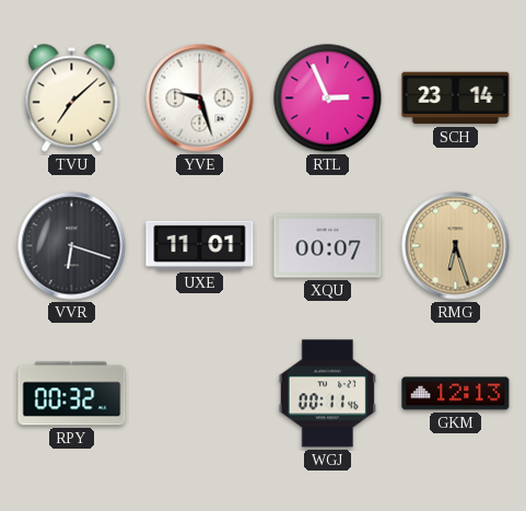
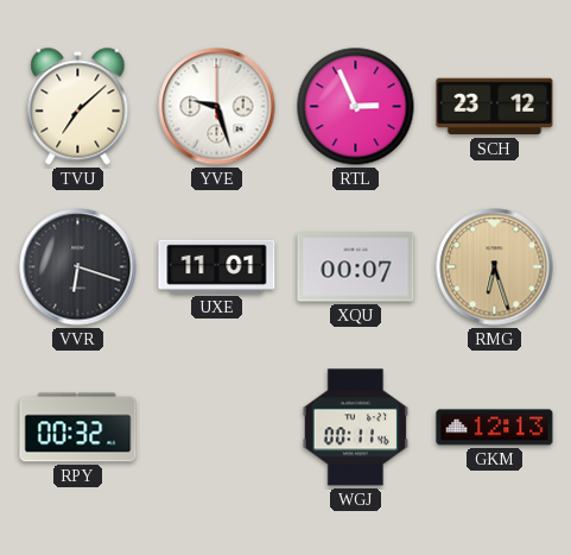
SCH: 23:14 -> 23:12
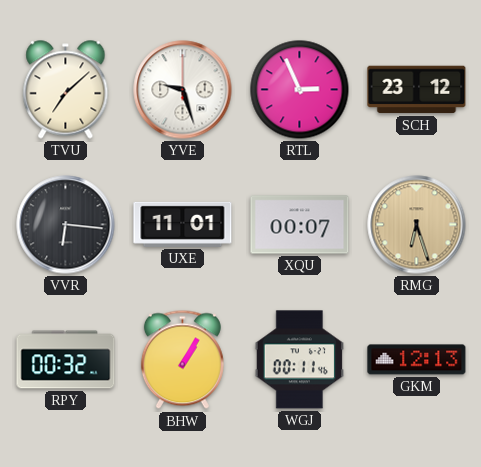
VVR: 6:18 -> 6:16
BHW: none -> 1:05
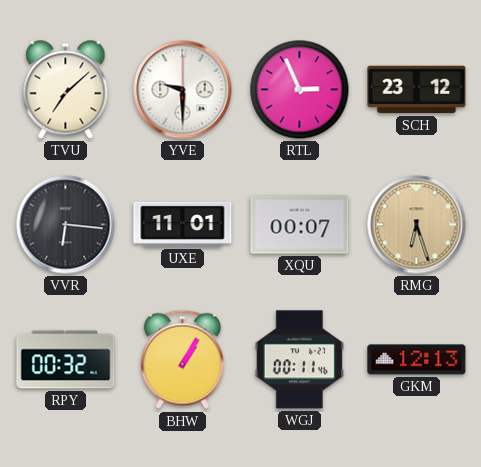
YVE: 9:27 -> 9:30
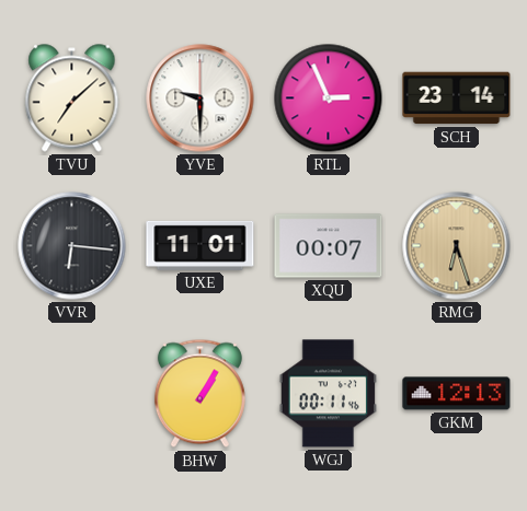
SCH: 23:12 -> 23:14
RPY: 00:32 -> none
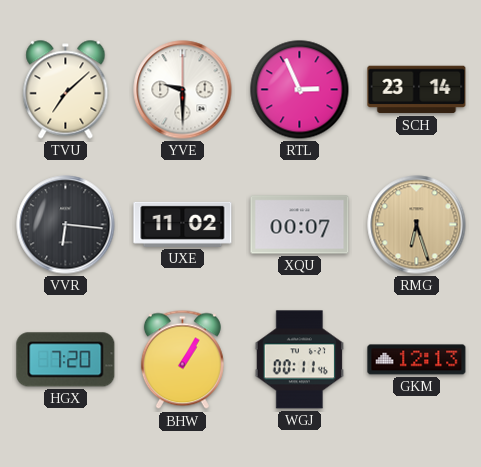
UXE: 11:01 -> 11:02
HGX: none -> 7:20
